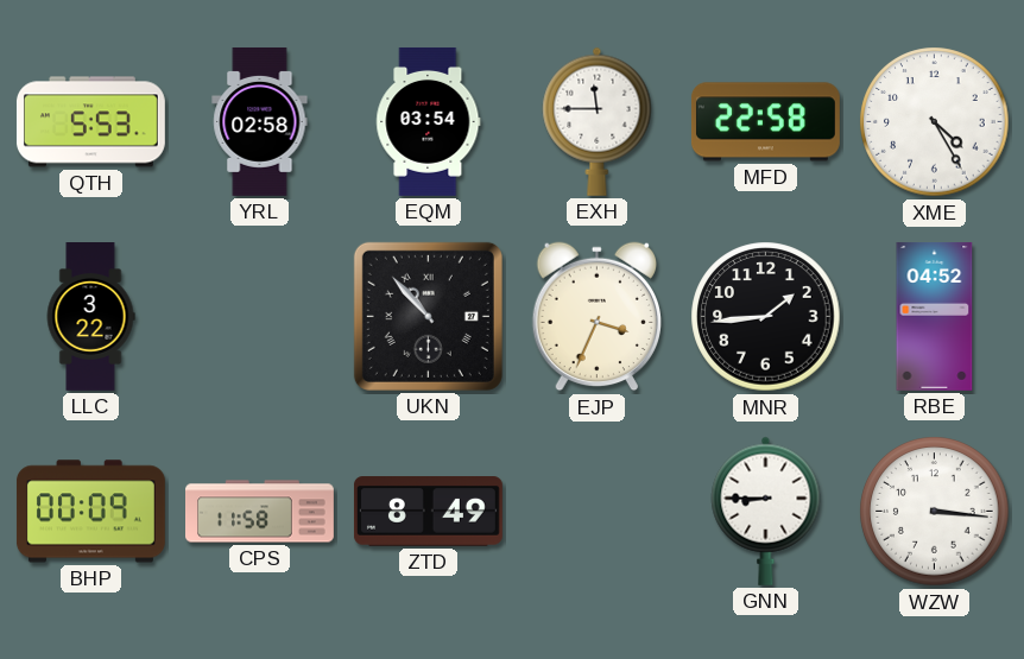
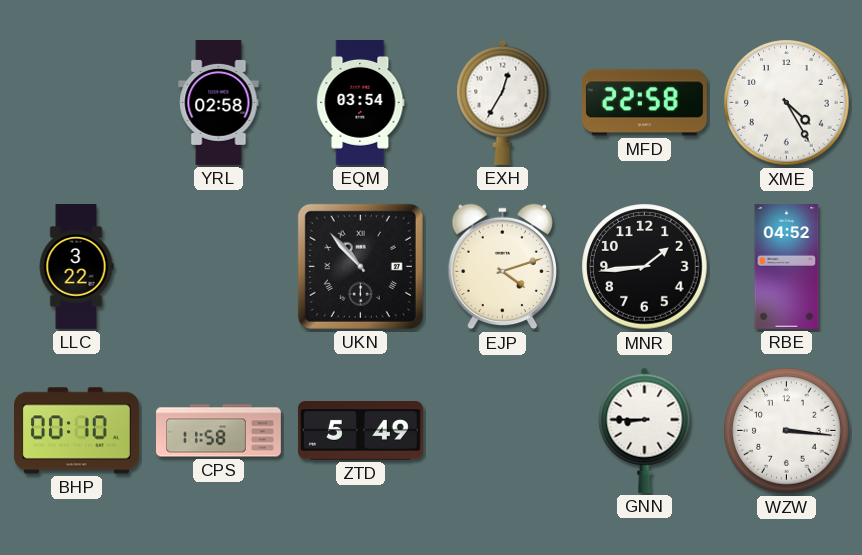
QTH: 5:53 -> none
EXH: 11:45 -> 12:35
EJP: 3:34 -> 4:12
BHP: 00:09 -> 00:10
ZTD: 8:49 -> 5:49
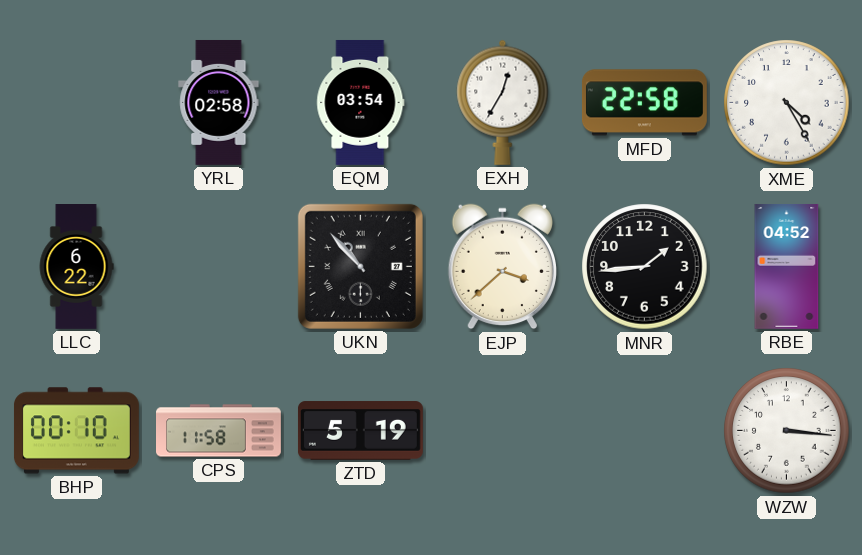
LLC: 3:22 -> 6:22
EJP: 4:12 -> 3:38
ZTD: 5:49 -> 5:19
GNN: 8:45 -> none
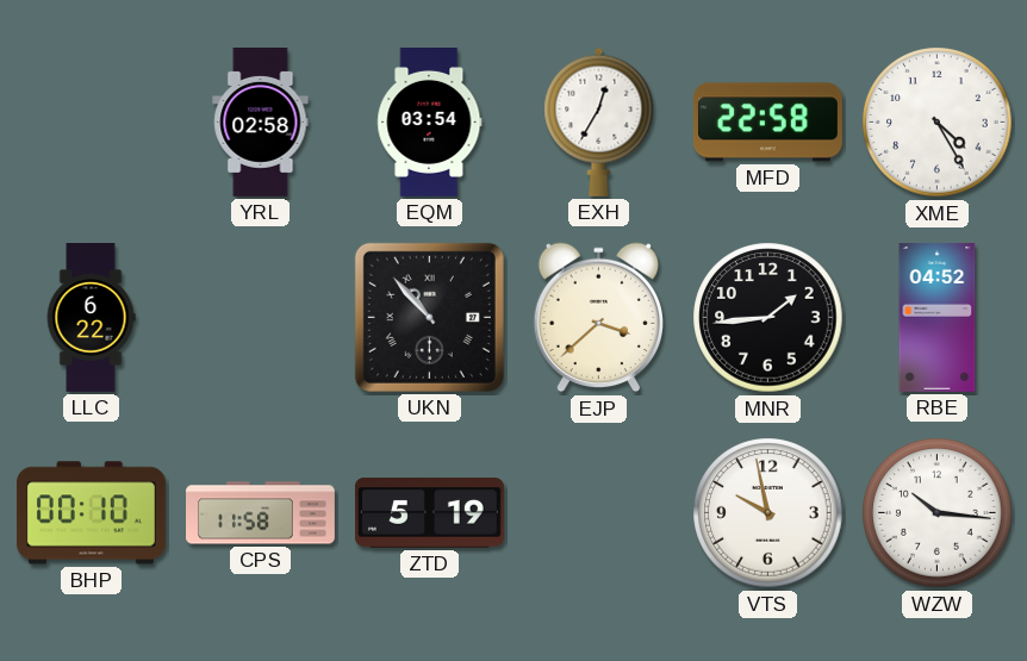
VTS: none -> 9:58
WZW: 3:16 -> 10:16
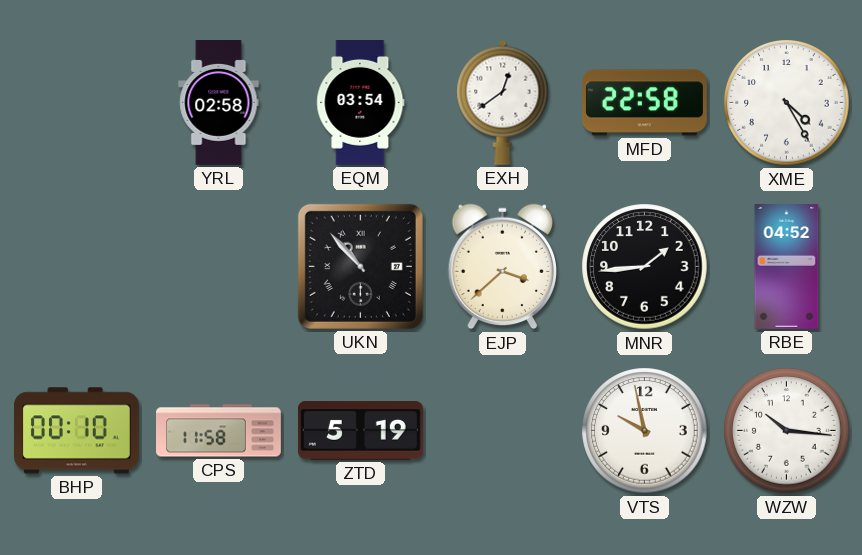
EXH: 12:35 -> 12:39
LLC: 6:22 -> none
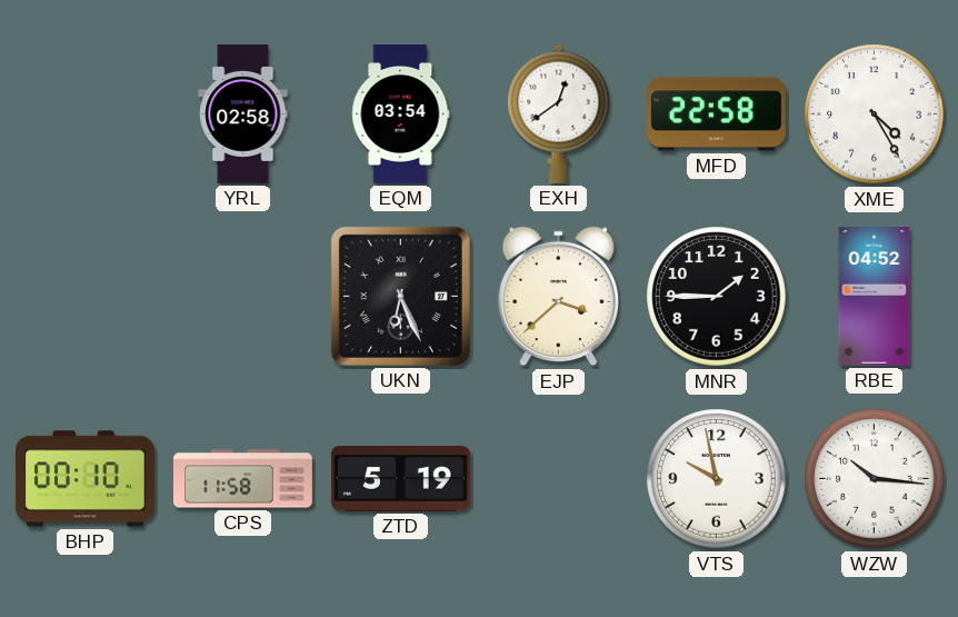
UKN: 10:53 -> 6:26
MNR: 1:44 -> 1:45
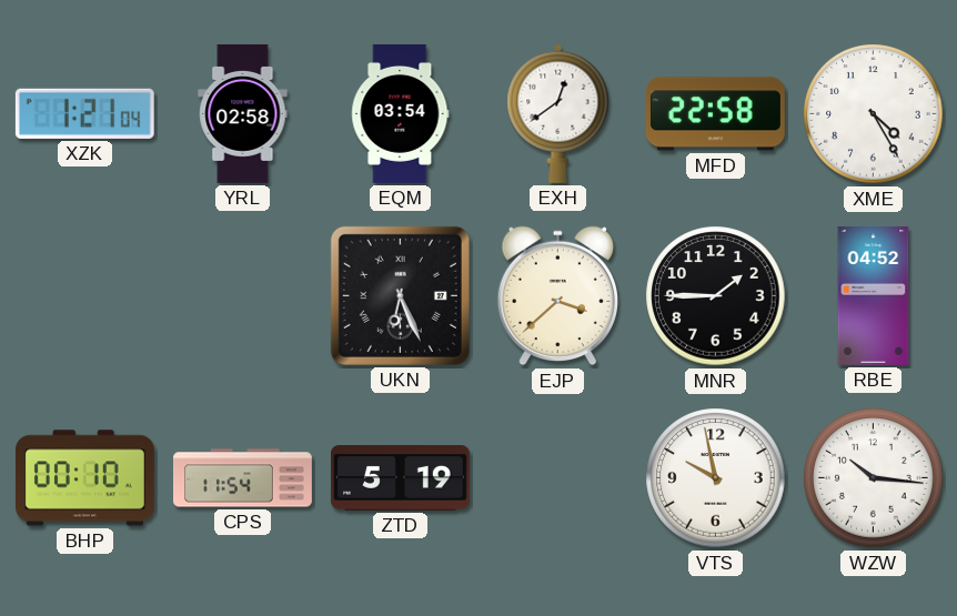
XZK: none -> 1:21
CPS: 11:58 -> 11:54
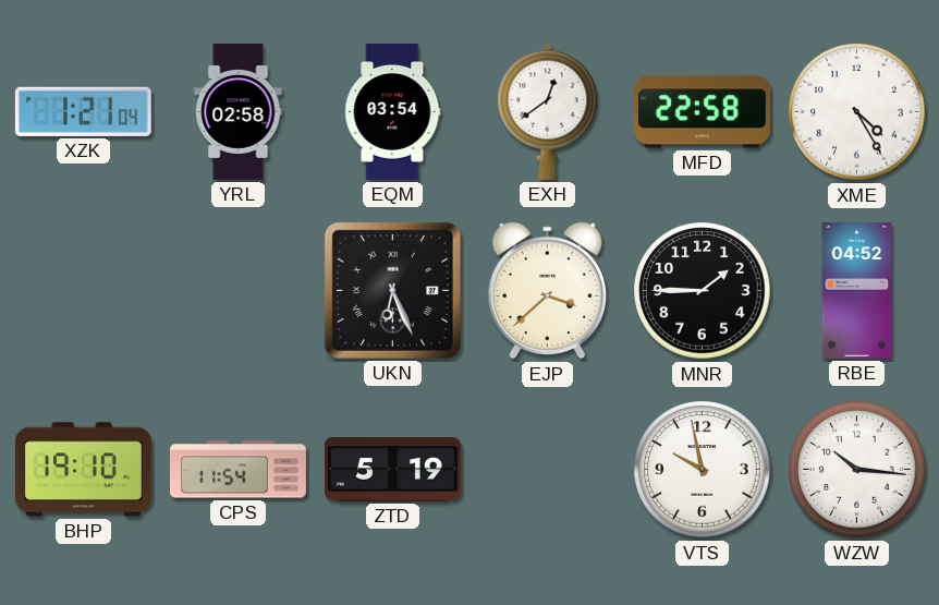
BHP: 00:10 -> 19:10
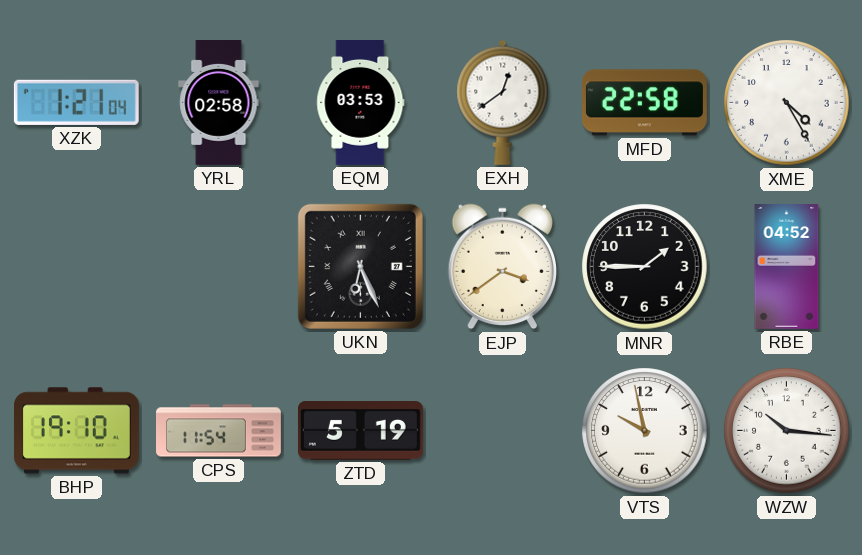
EQM: 03:54 -> 03:53
EJP: 3:38 -> 3:39
